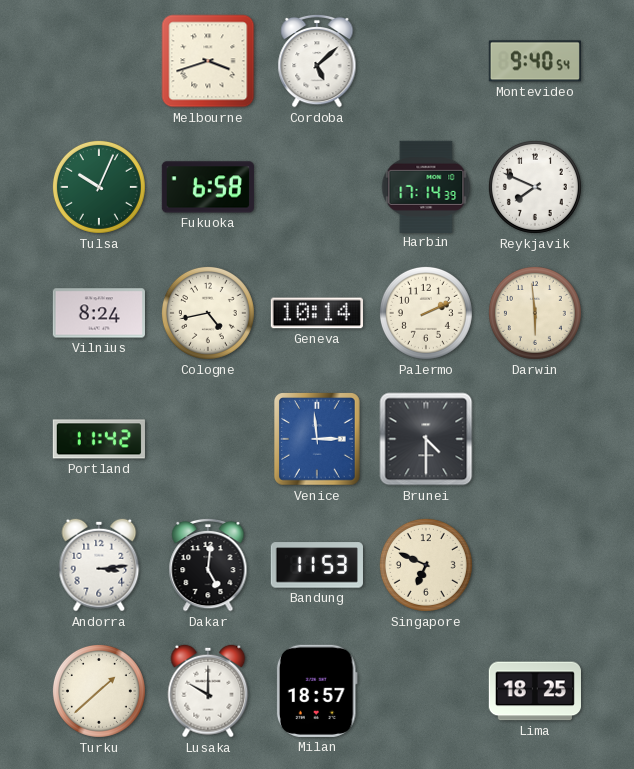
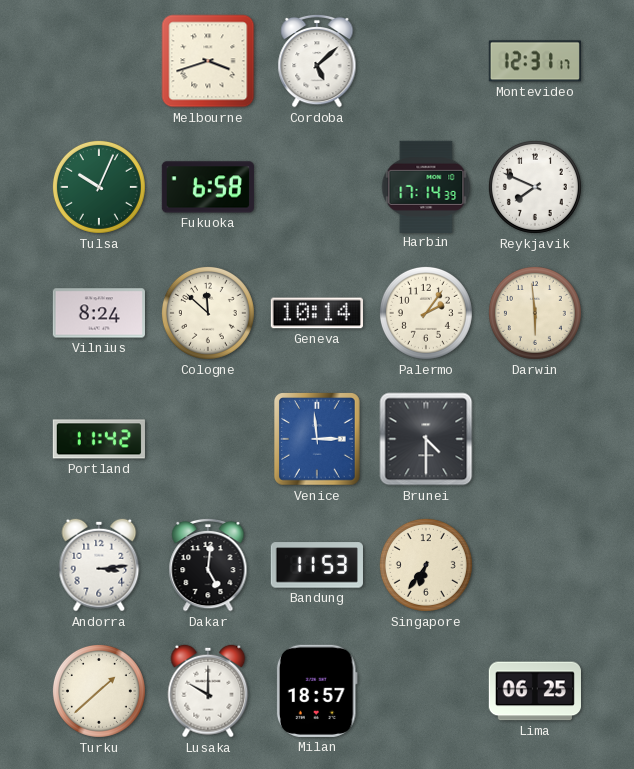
Montevideo: 9:40 -> 12:31
Cologne: 4:43 -> 11:52
Palermo: 2:11 -> 2:06
Singapore: 6:49 -> 6:36
Lima: 18:25 -> 06:25
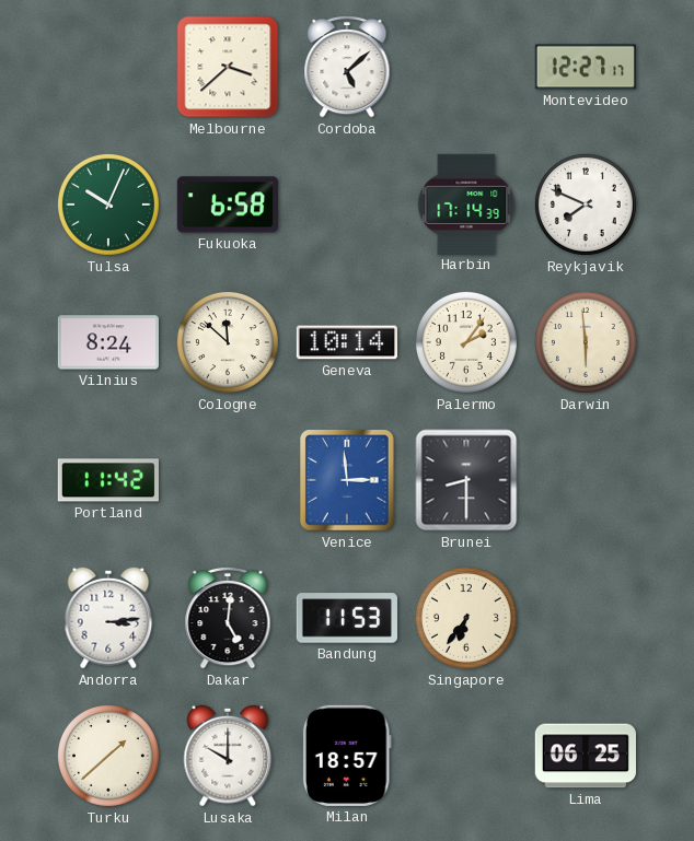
Melbourne: 3:42 -> 3:38
Montevideo: 12:31 -> 12:27
Brunei: 4:30 -> 8:30
